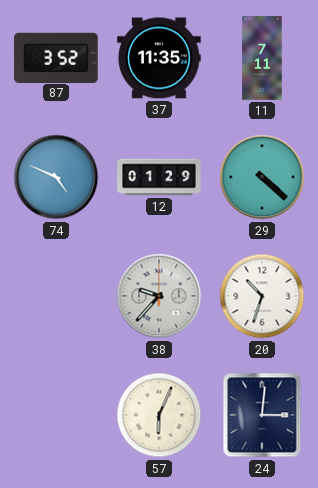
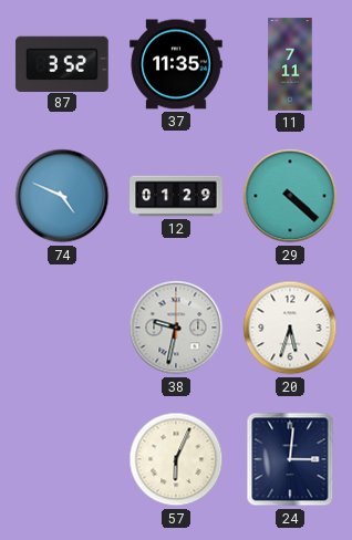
38: 9:37 -> 9:32
20: 10:33 -> 5:33
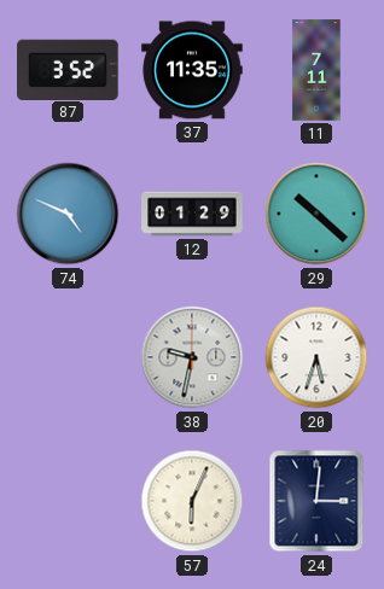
29: 4:22 -> 10:22
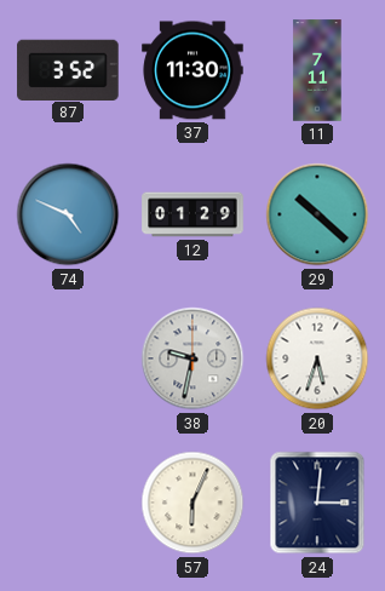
37: 11:35 -> 11:30
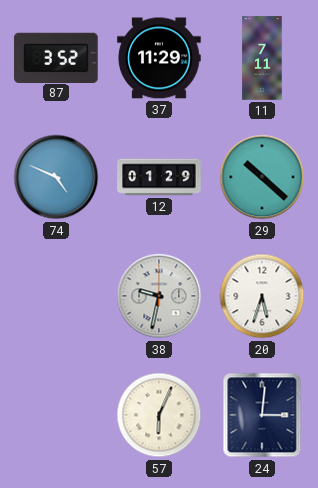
37: 11:30 -> 11:29
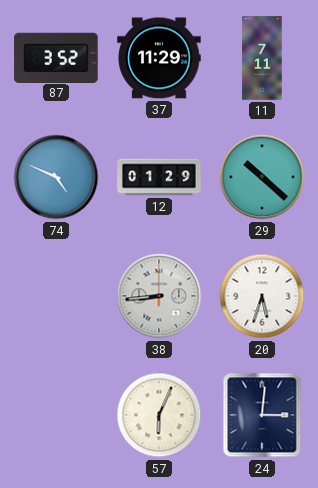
38: 9:32 -> 8:44
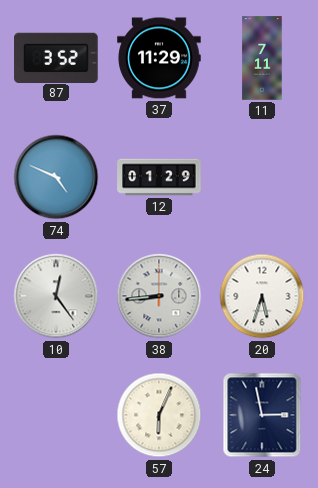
29: 10:22 -> none
10: none -> 12:24
24: 3:01 -> 2:58
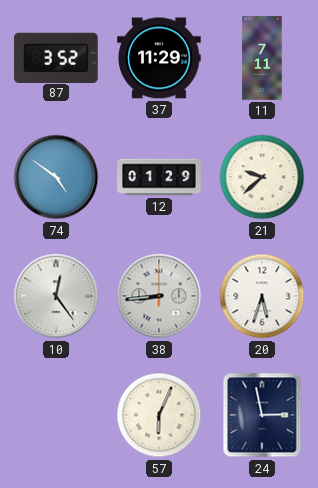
74: 4:49 -> 4:51
21: none -> 9:38
